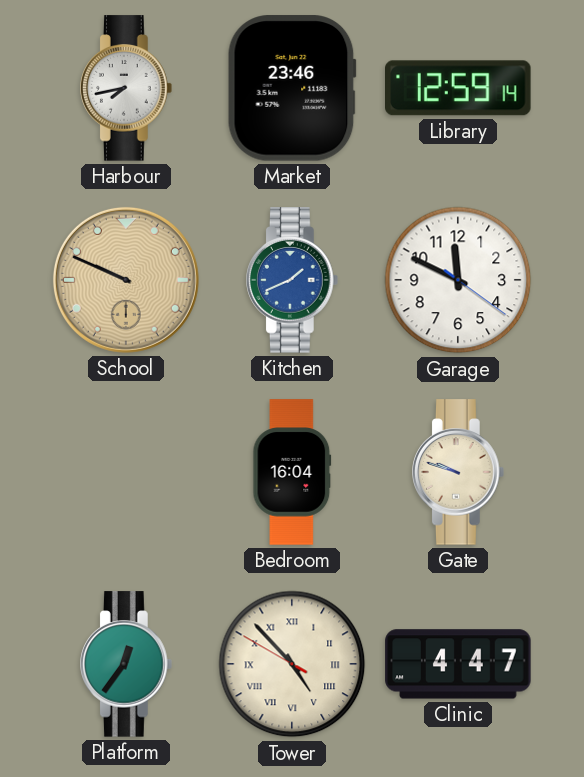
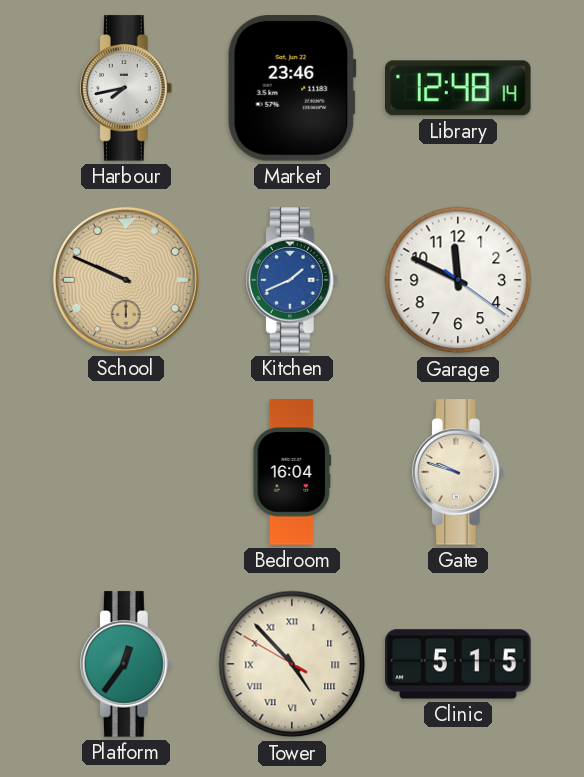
Library: 12:59 -> 12:48
Clinic: 4:47 -> 5:15
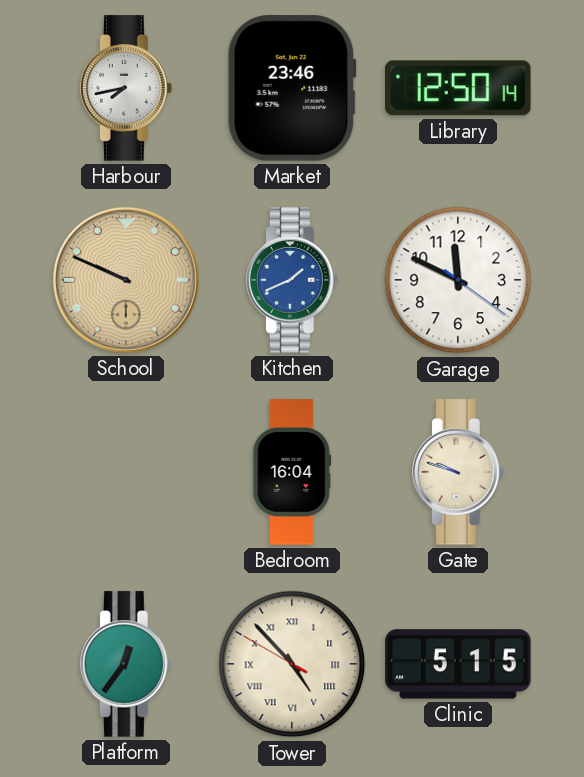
Library: 12:48 -> 12:50
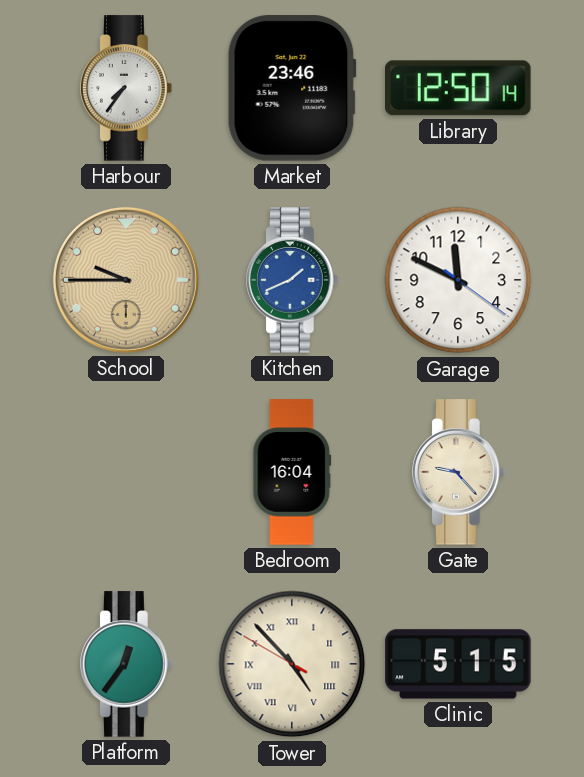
Harbour: 7:43 -> 7:36
School: 9:49 -> 9:45
Gate: 9:48 -> 9:23
